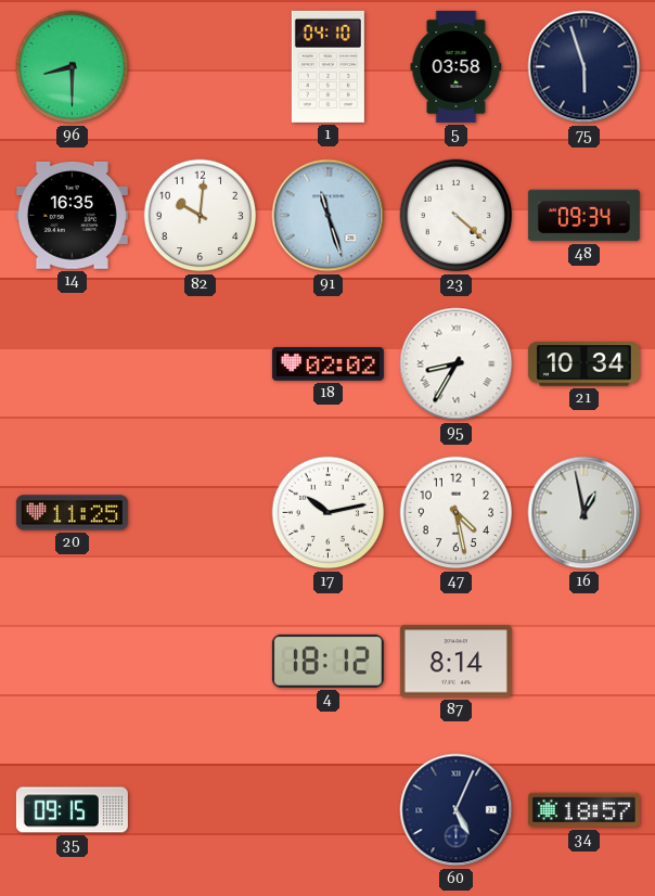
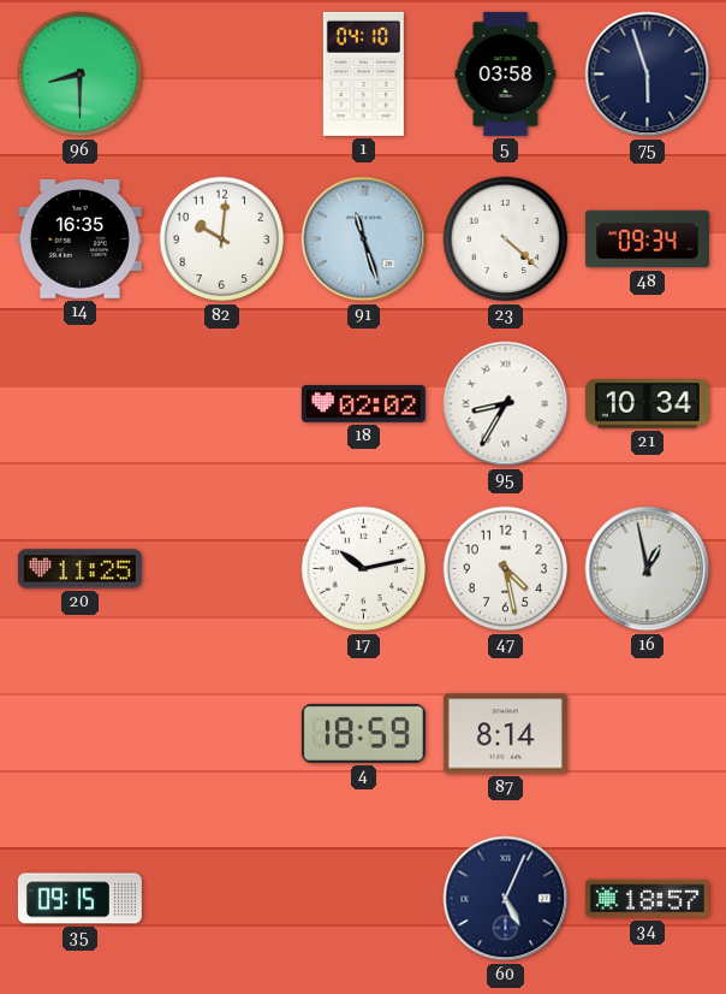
4: 18:12 -> 18:59
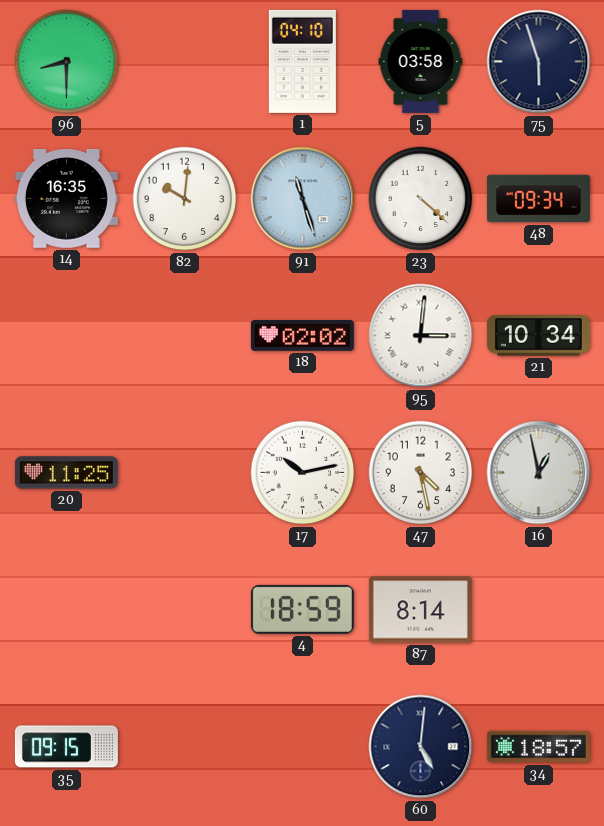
95: 8:35 -> 3:01
60: 5:04 -> 5:01
